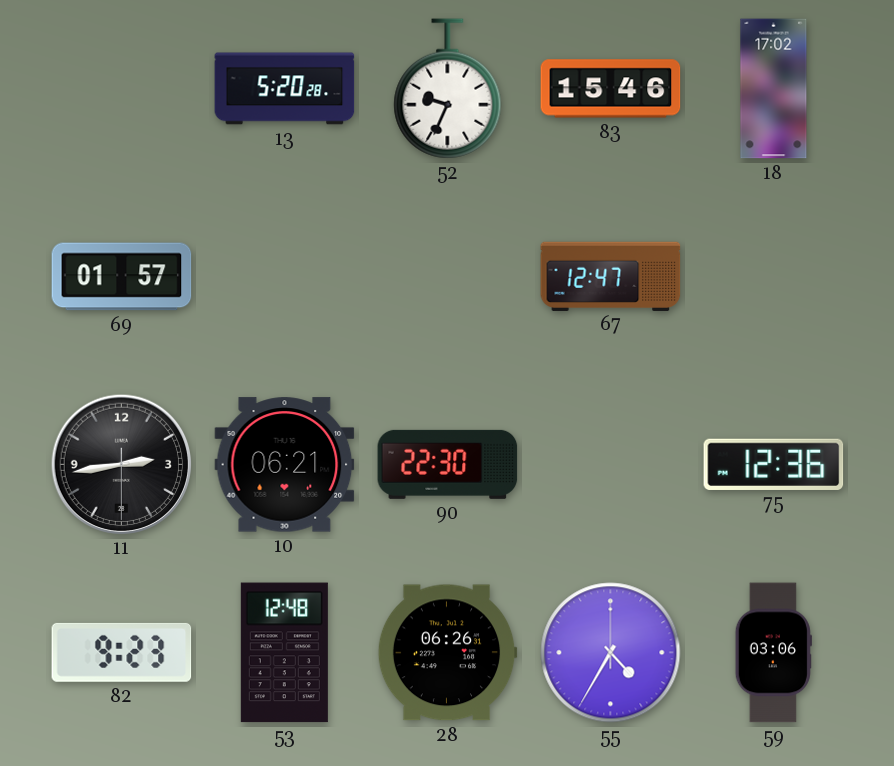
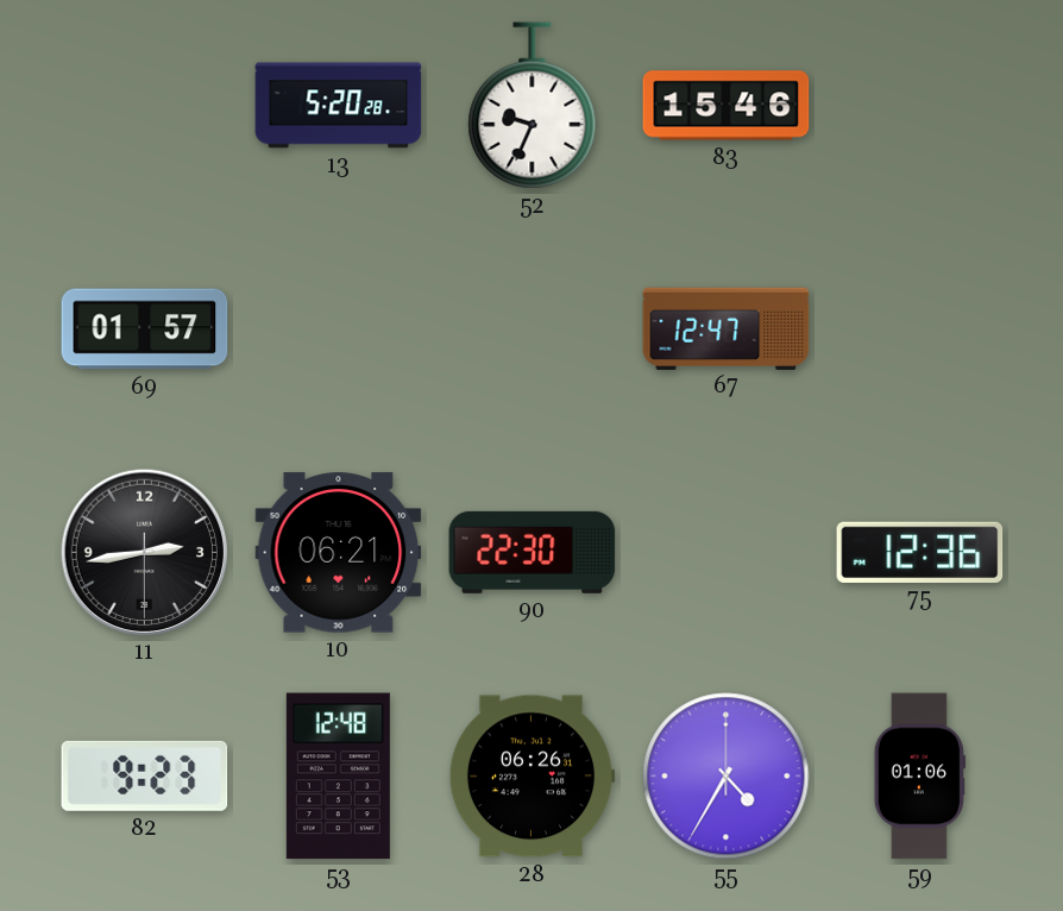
18: 17:02 -> none
59: 03:06 -> 01:06
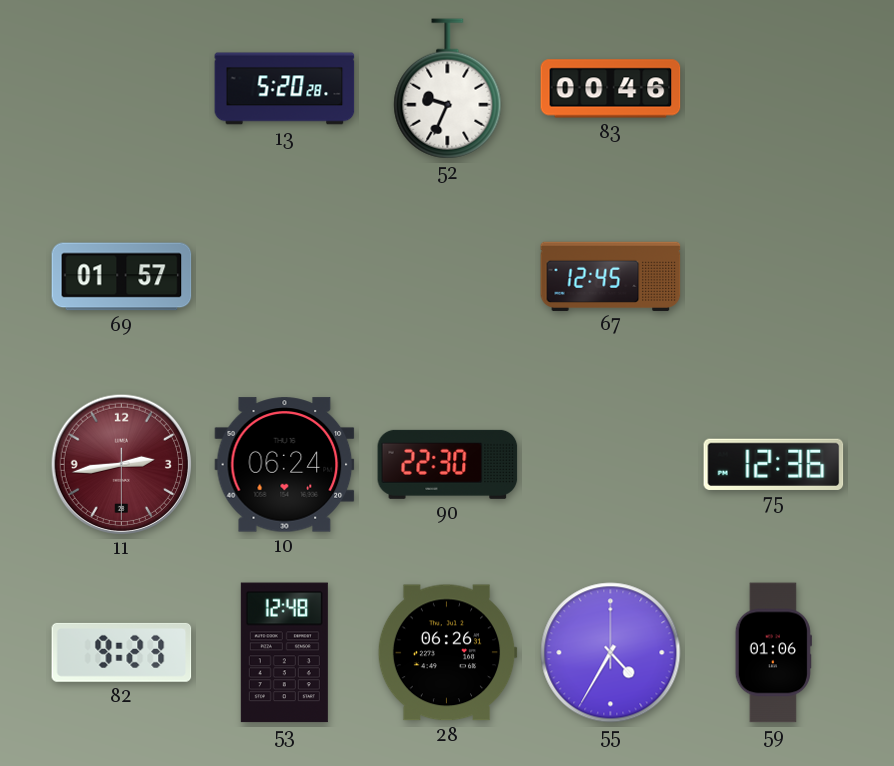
83: 15:46 -> 00:46
67: 12:47 -> 12:45
11 dial: black -> burgundy
10: 06:21 -> 06:24
